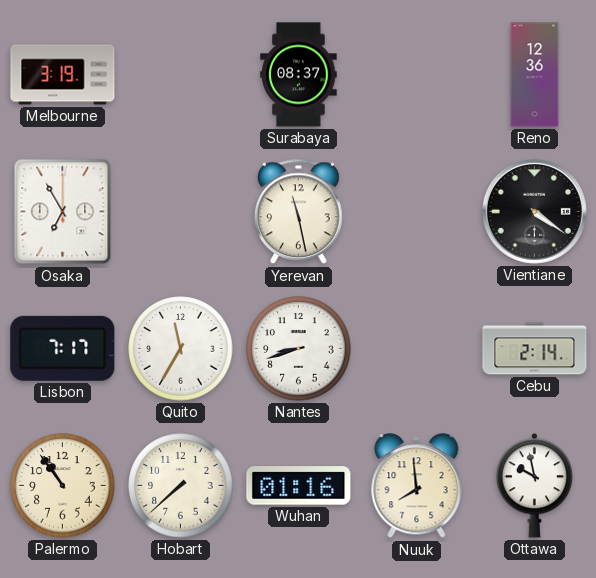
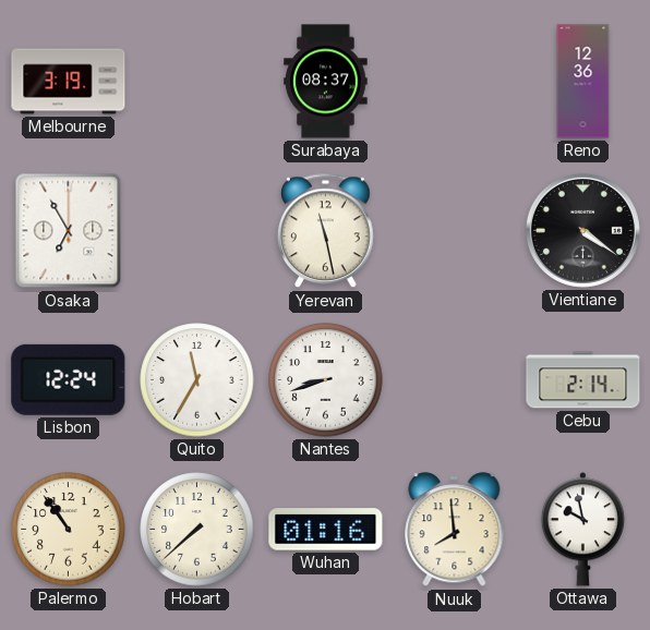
Lisbon: 7:17 -> 12:24
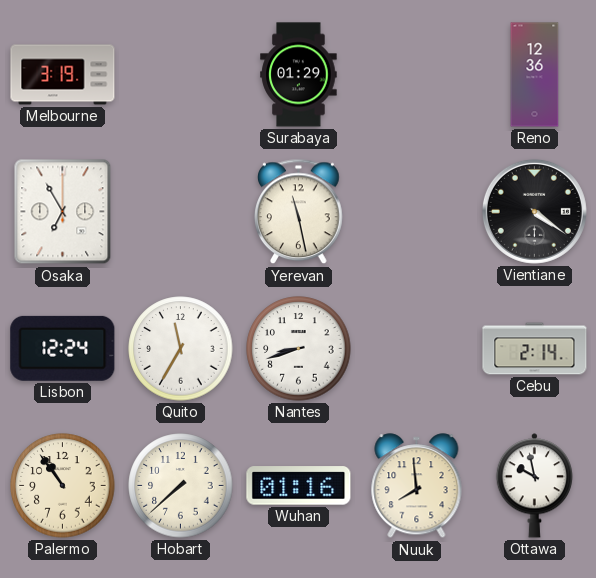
Surabaya: 08:37 -> 01:29
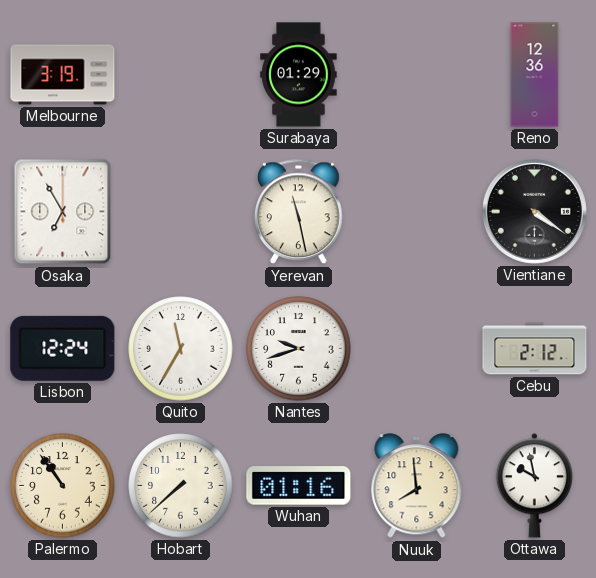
Nantes: 8:42 -> 9:42
Cebu: 2:14 -> 2:12
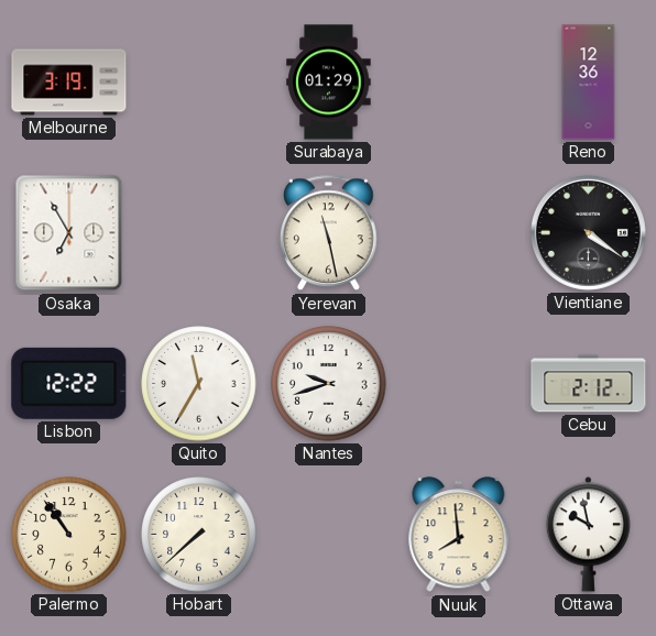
Lisbon: 12:24 -> 12:22
Wuhan: 01:16 -> none
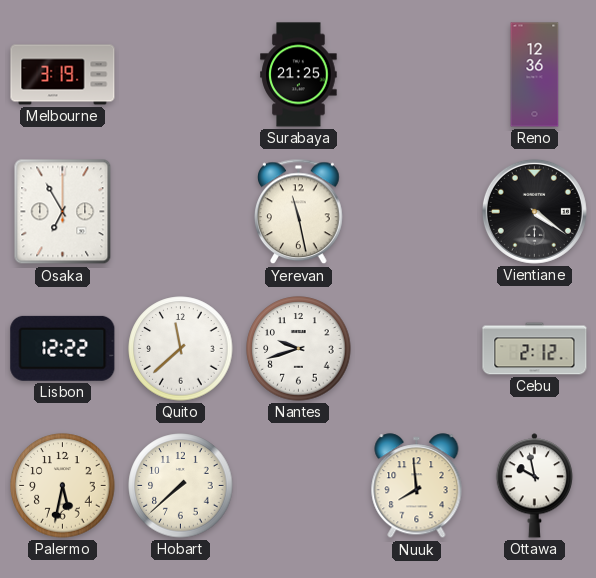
Surabaya: 01:29 -> 21:25
Quito: 11:35 -> 11:38
Palermo: 10:54 -> 5:32
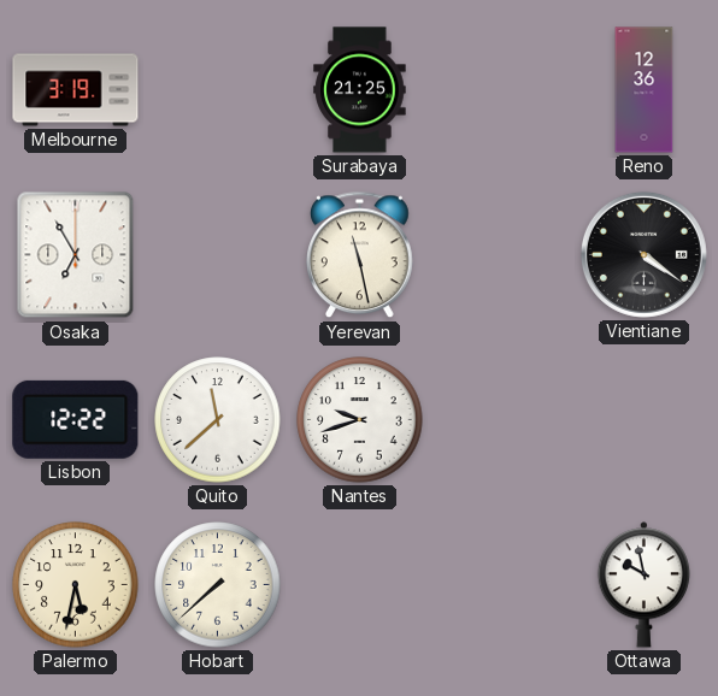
Cebu: 2:12 -> none
Nuuk: 7:59 -> none
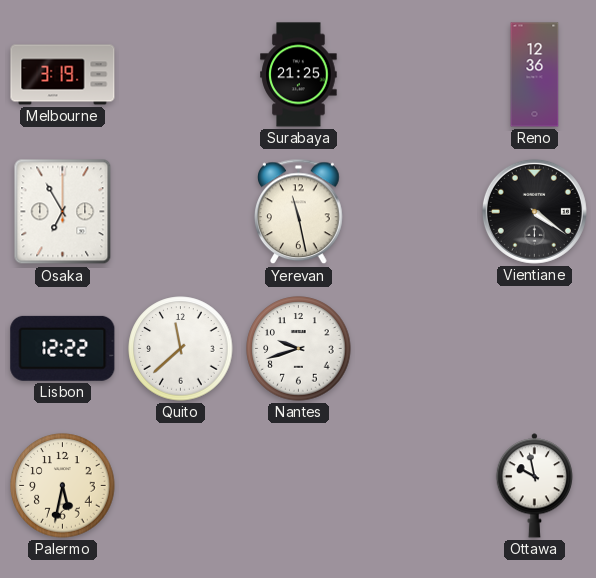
Hobart: 7:38 -> none
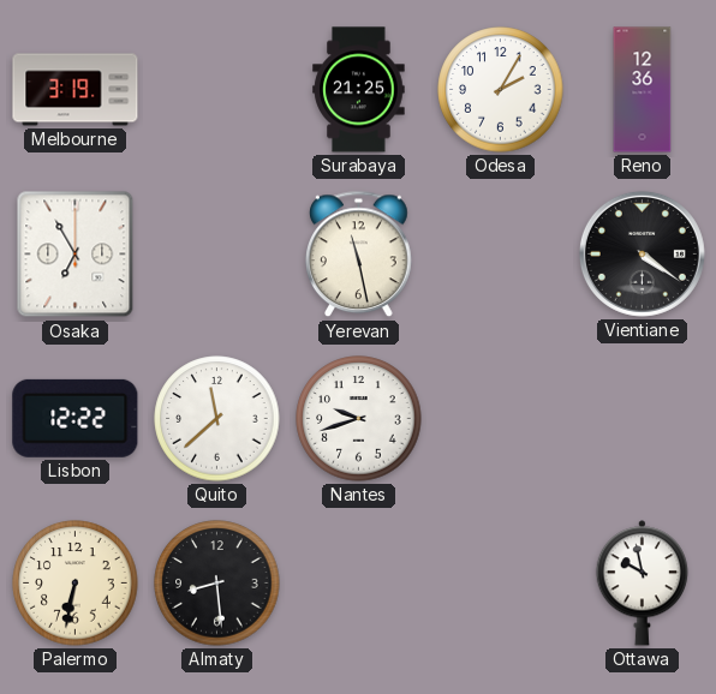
Odesa: none -> 2:05
Palermo: 5:32 -> 6:32
Almaty: none -> 8:29
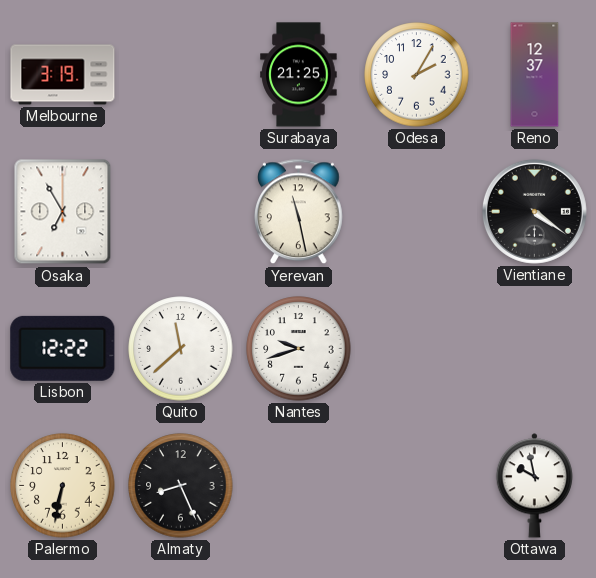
Reno: 12:36 -> 12:37
Almaty: 8:29 -> 8:26
